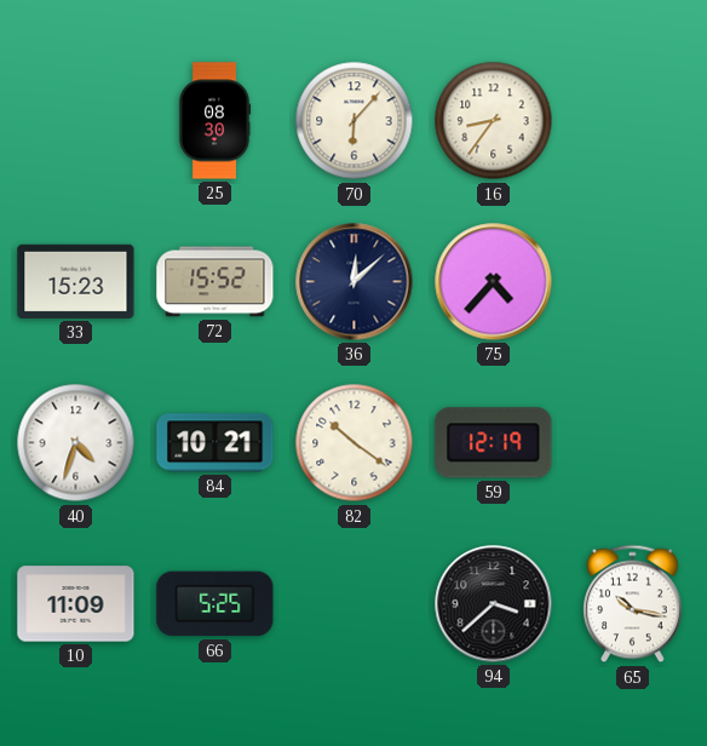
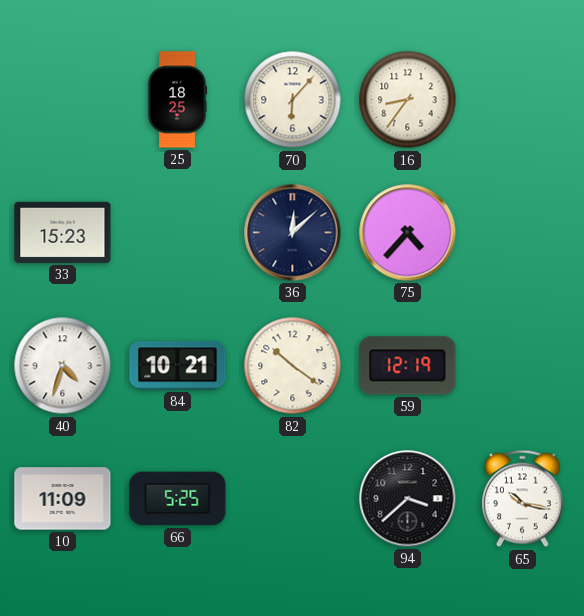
25: 08:30 -> 18:25
72: 15:52 -> none
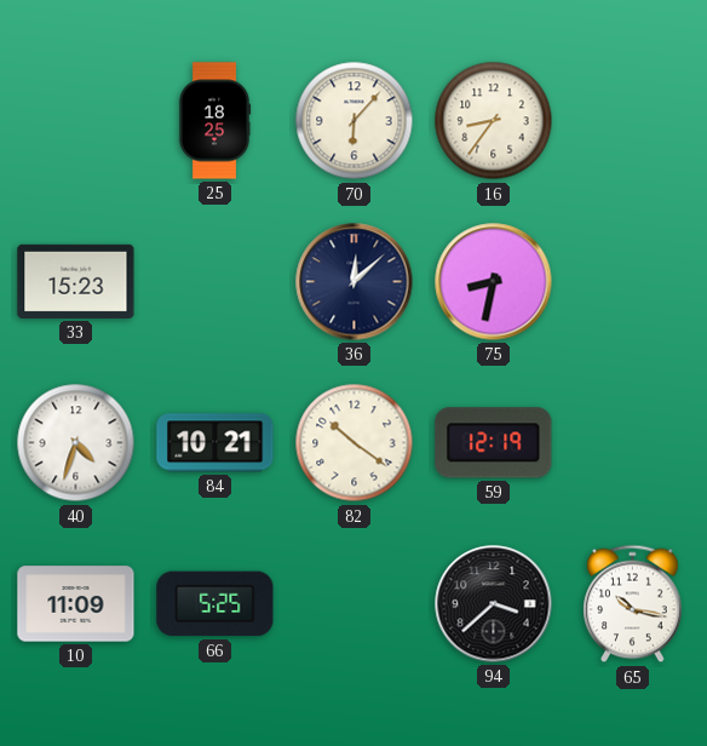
75: 4:37 -> 8:32
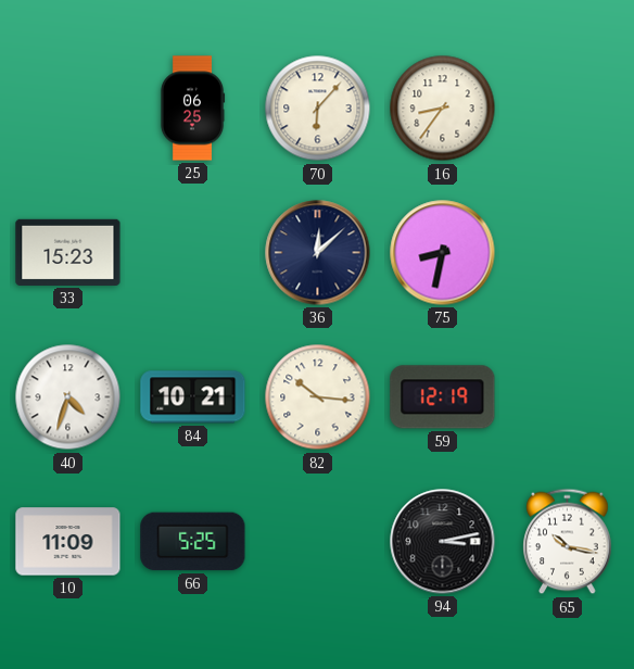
25: 18:25 -> 06:25
82: 10:21 -> 10:16
94: 3:38 -> 3:13
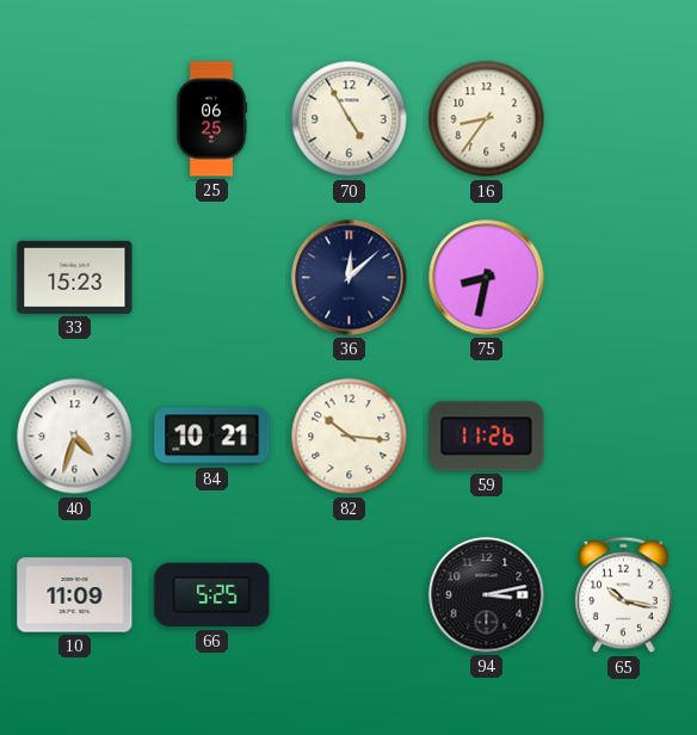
70: 6:07 -> 4:55
59: 12:19 -> 11:26
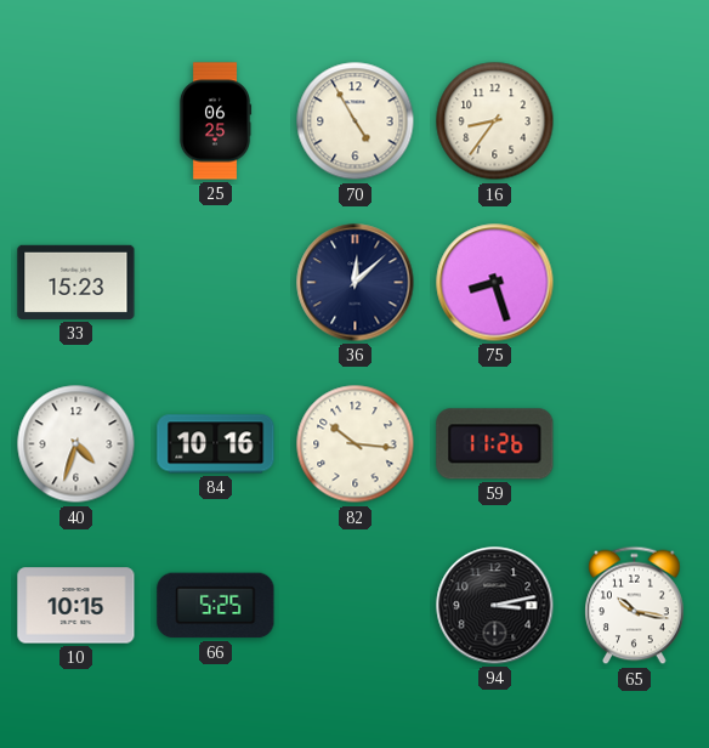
75: 8:32 -> 8:27
84: 10:21 -> 10:16
10: 11:09 -> 10:15
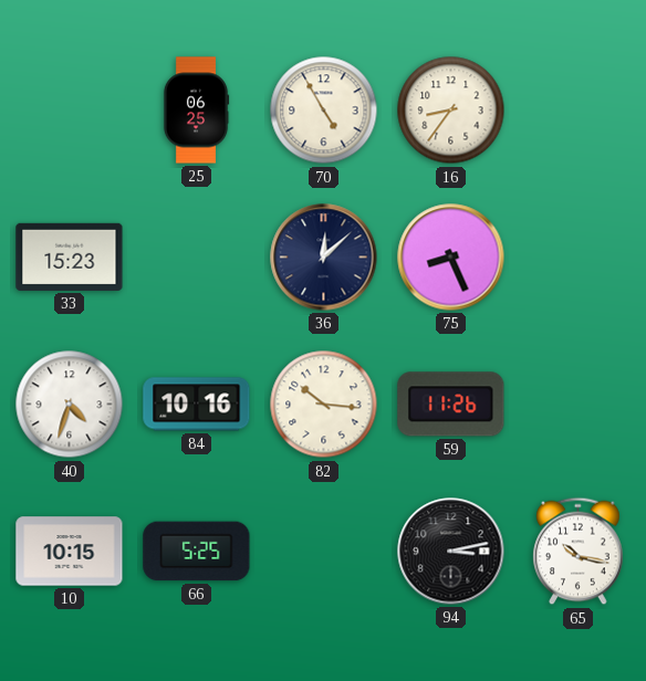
75: 8:27 -> 8:26
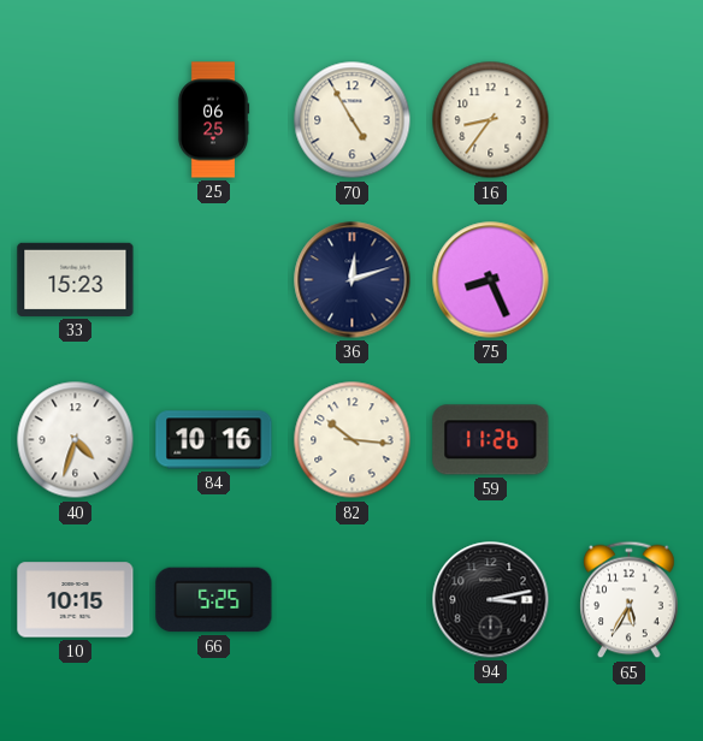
36: 12:08 -> 12:12
65: 10:17 -> 5:35
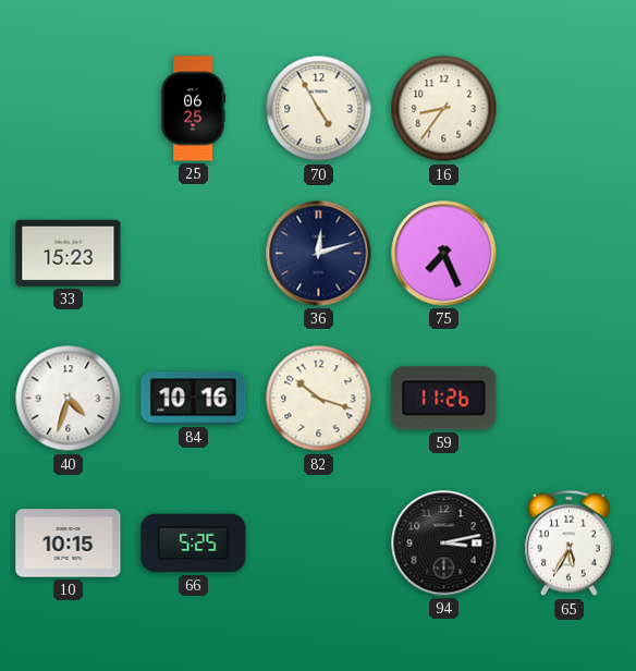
75: 8:26 -> 7:26
82: 10:16 -> 10:18
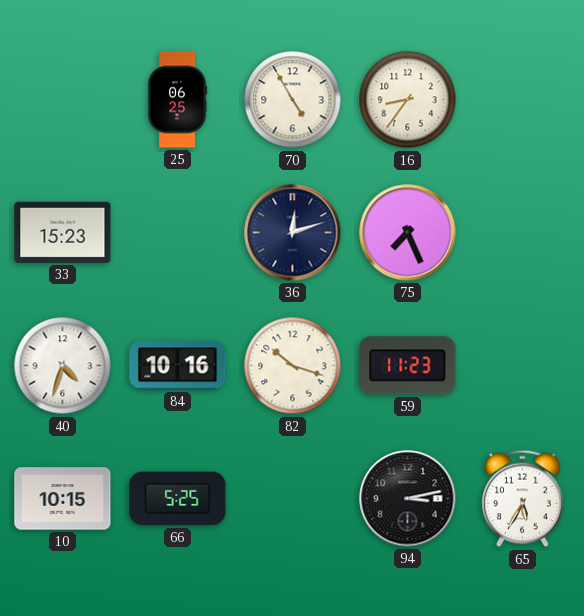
59: 11:26 -> 11:23
